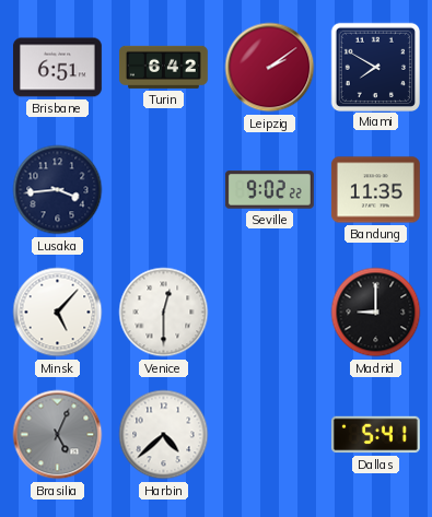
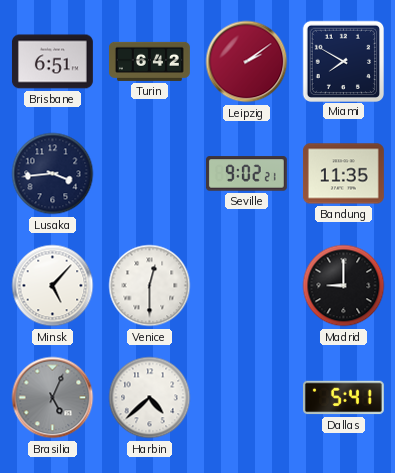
Seville: 9:02:22 -> 9:02:21
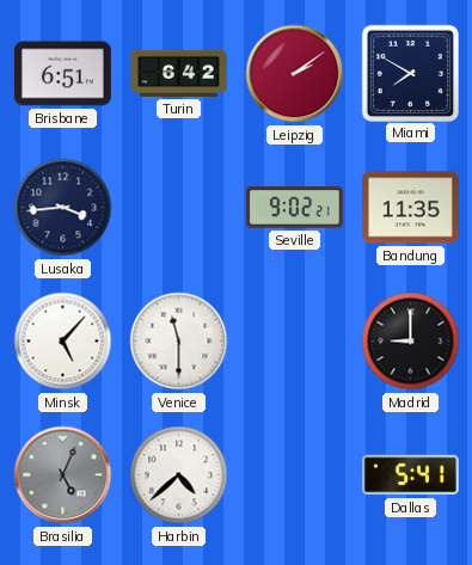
Venice: 12:30 -> 11:30
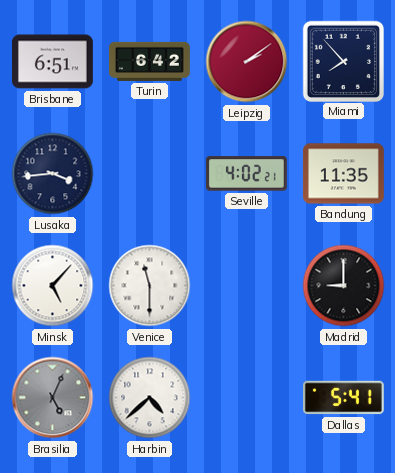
Miami: 7:50 -> 7:53
Seville: 9:02 -> 4:02
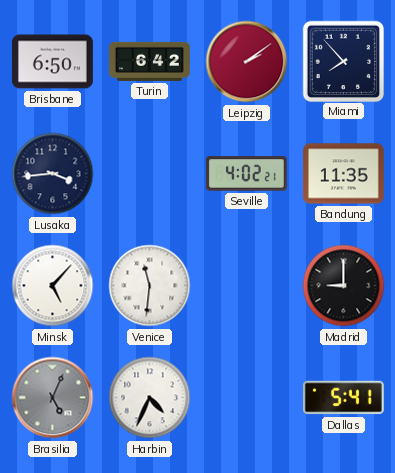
Brisbane: 6:51 -> 6:50
Venice: 11:30 -> 11:31
Harbin: 4:38 -> 4:34
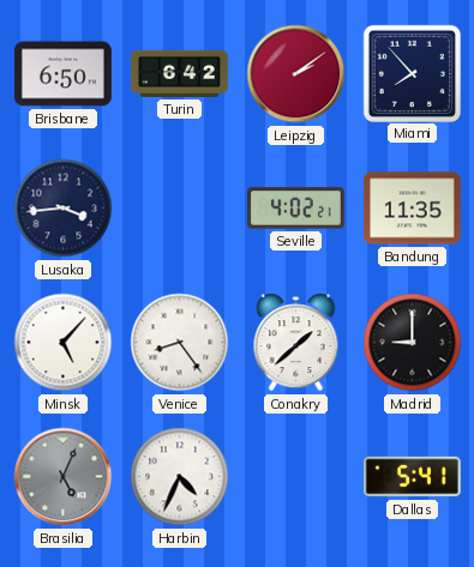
Venice: 11:31 -> 8:24
Conakry: none -> 1:38
